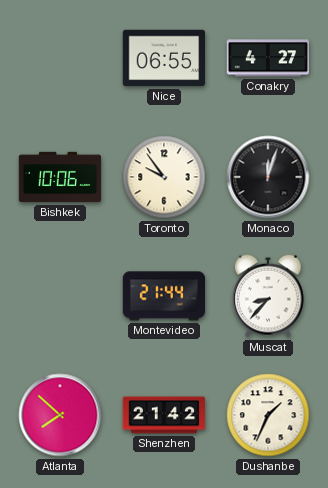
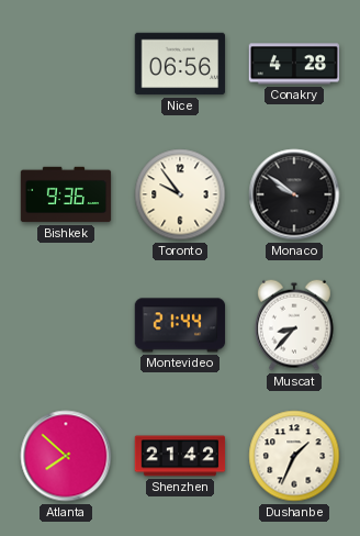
Nice: 06:55 -> 06:56
Conakry: 4:27 -> 4:28
Bishkek: 10:06 -> 9:36
Monaco: 12:03 -> 9:51
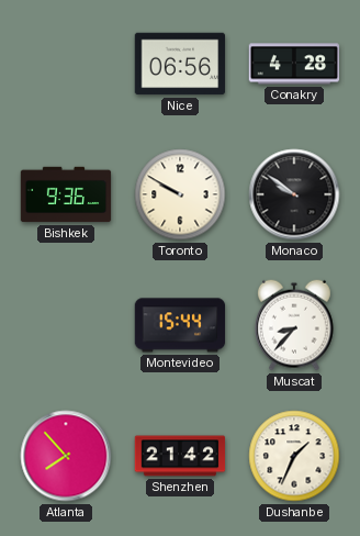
Toronto: 9:54 -> 9:50
Montevideo: 21:44 -> 15:44
Atlanta: 7:52 -> 7:53
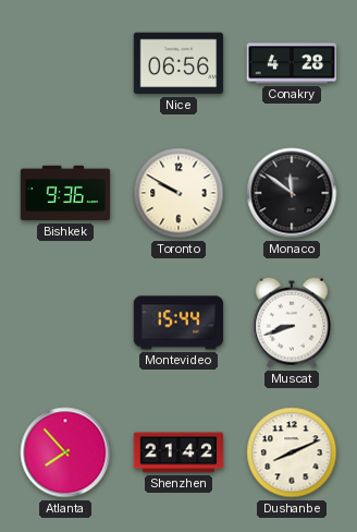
Monaco: 9:51 -> 11:51
Muscat: 8:37 -> 8:42
Dushanbe: 1:34 -> 8:11
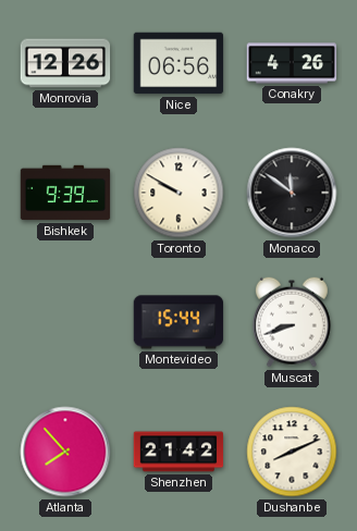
Monrovia: none -> 12:26
Conakry: 4:28 -> 4:26
Bishkek: 9:36 -> 9:39
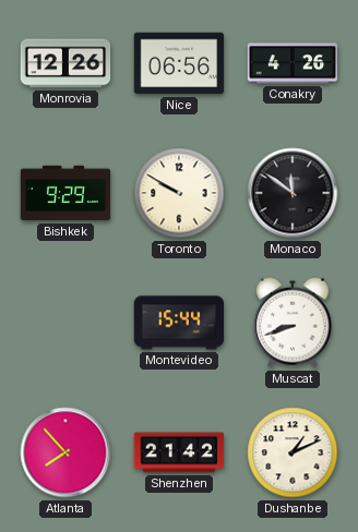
Bishkek: 9:39 -> 9:29
Dushanbe: 8:11 -> 1:11
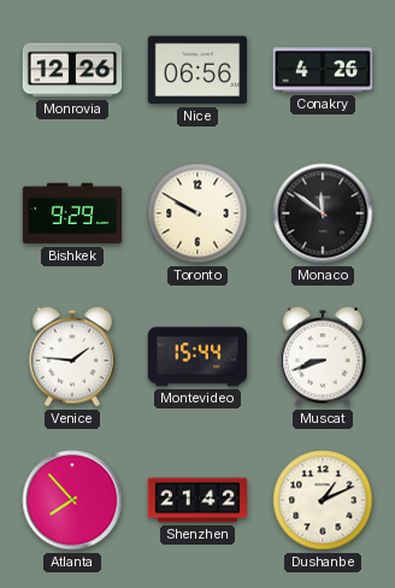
Venice: none -> 1:46
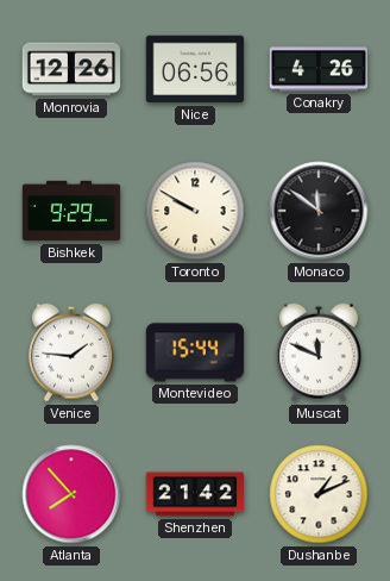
Muscat: 8:42 -> 11:49
